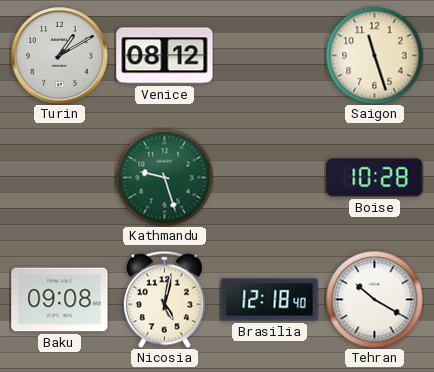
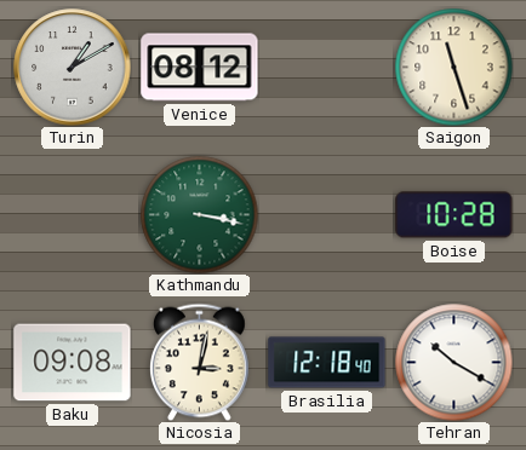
Kathmandu: 9:27 -> 3:17
Nicosia: 5:02 -> 3:02
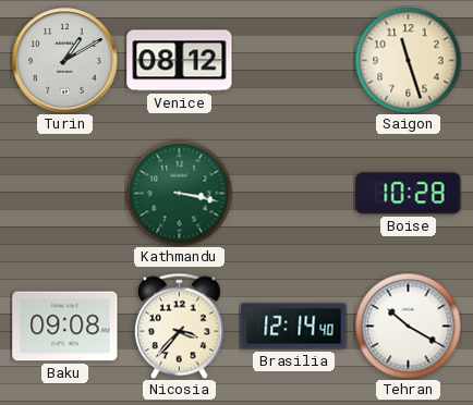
Nicosia: 3:02 -> 3:37
Brasilia: 12:18 -> 12:14
